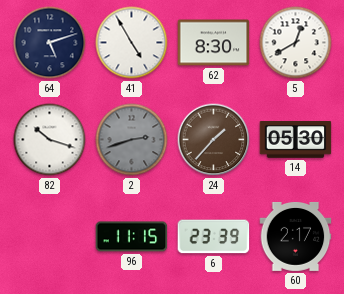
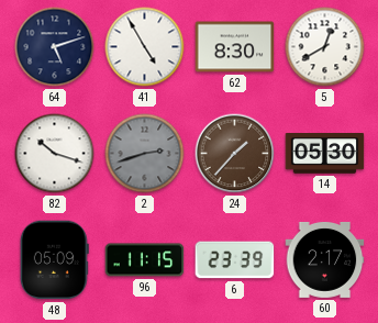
48: none -> 05:09
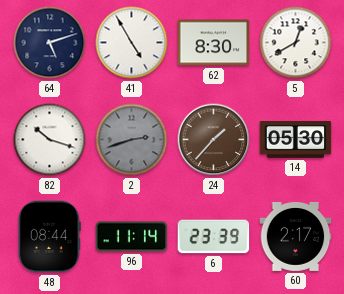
48: 05:09 -> 08:44
96: 11:15 -> 11:14
